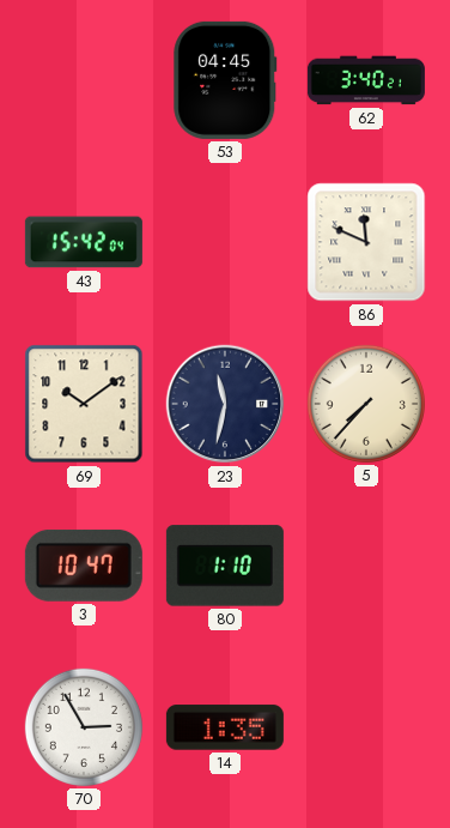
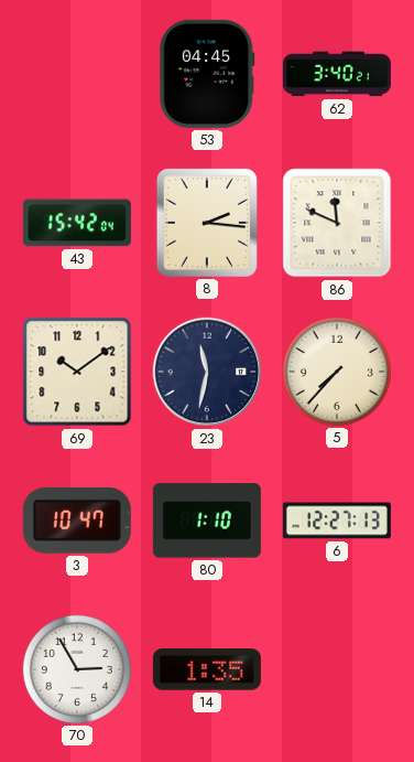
8: none -> 2:16
6: none -> 12:27
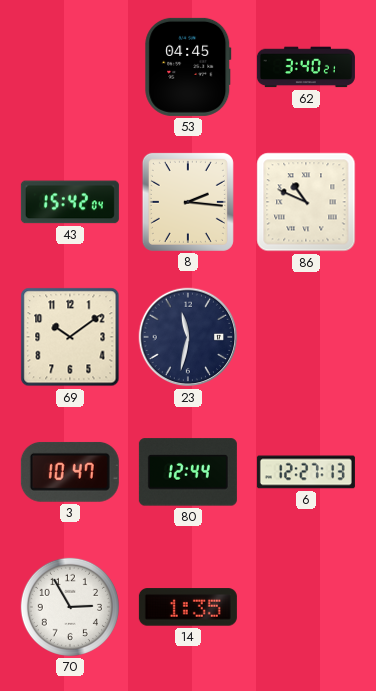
86: 11:49 -> 10:49
5: 7:37 -> none
80: 1:10 -> 12:44
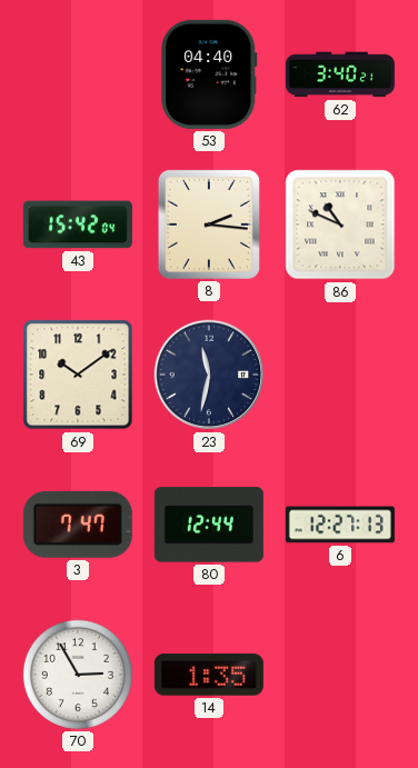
53: 04:45 -> 04:40
3: 10:47 -> 7:47
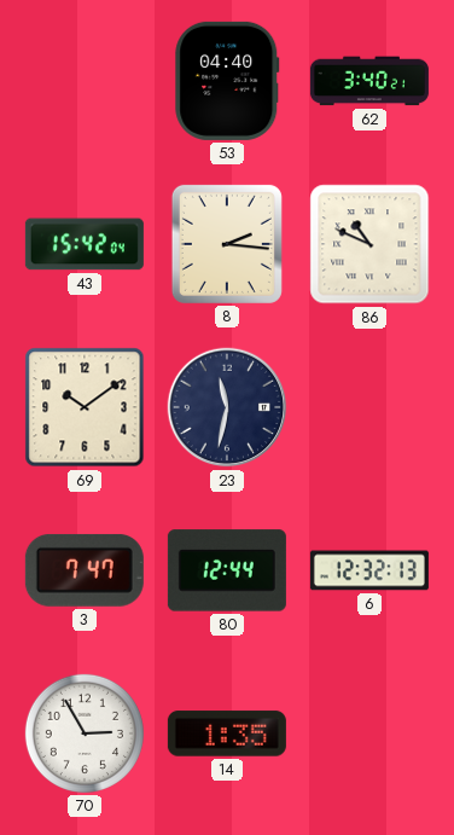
6: 12:27 -> 12:32
